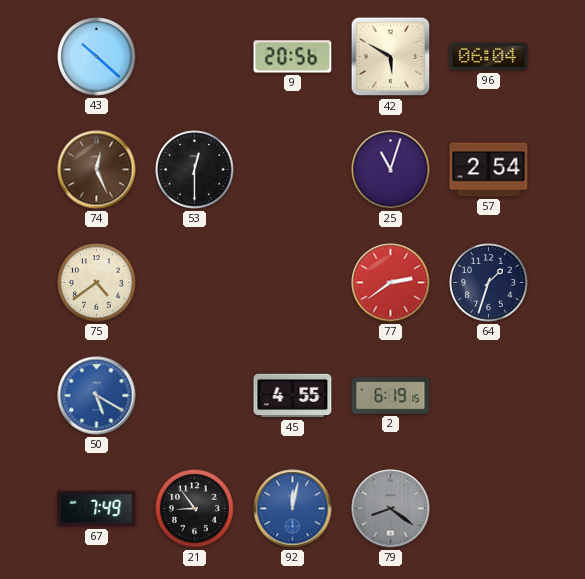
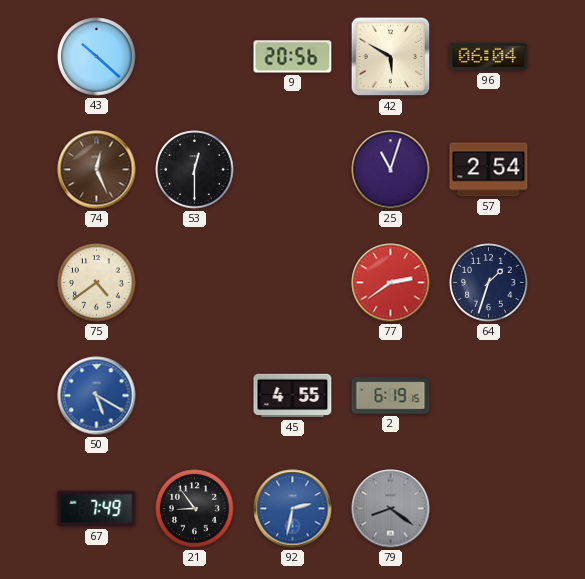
92: 12:02 -> 2:32
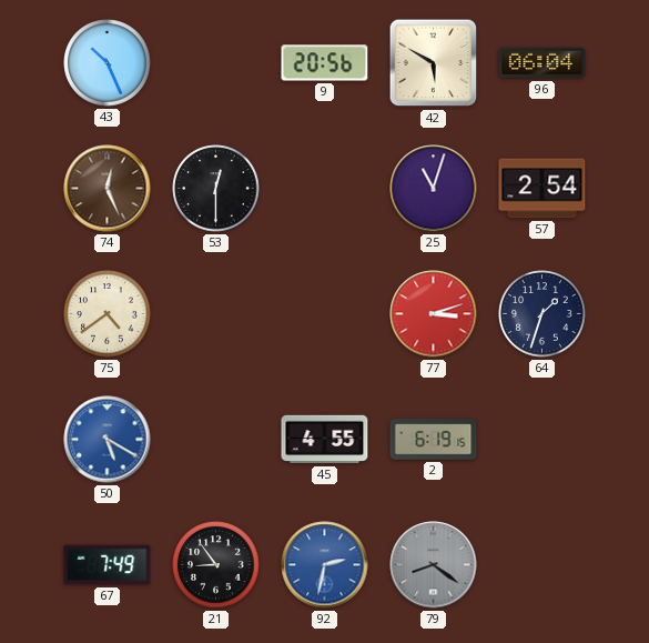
43: 10:22 -> 10:26
77: 2:39 -> 3:12
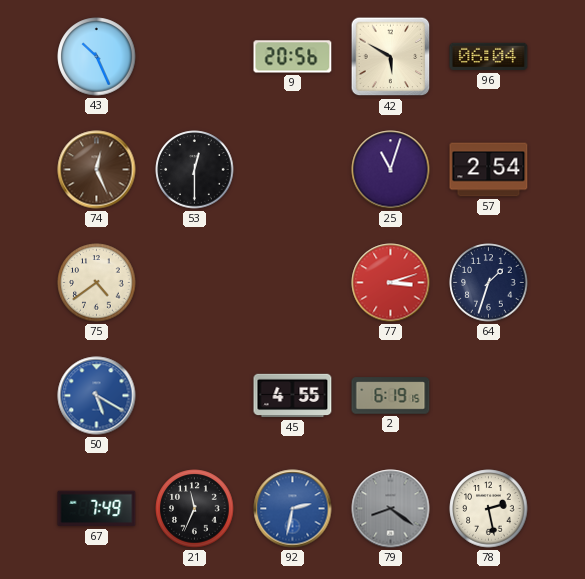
21: 8:54 -> 11:34
78: none -> 2:28
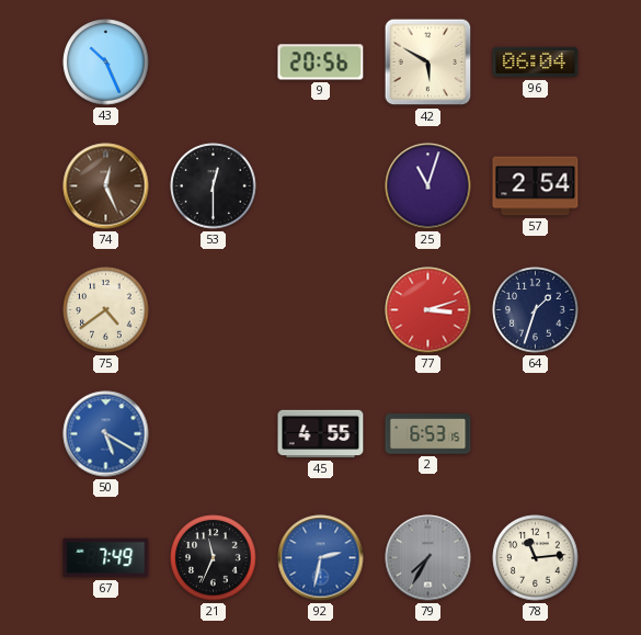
2: 6:19 -> 6:53
79: 8:21 -> 7:35
78: 2:28 -> 11:14
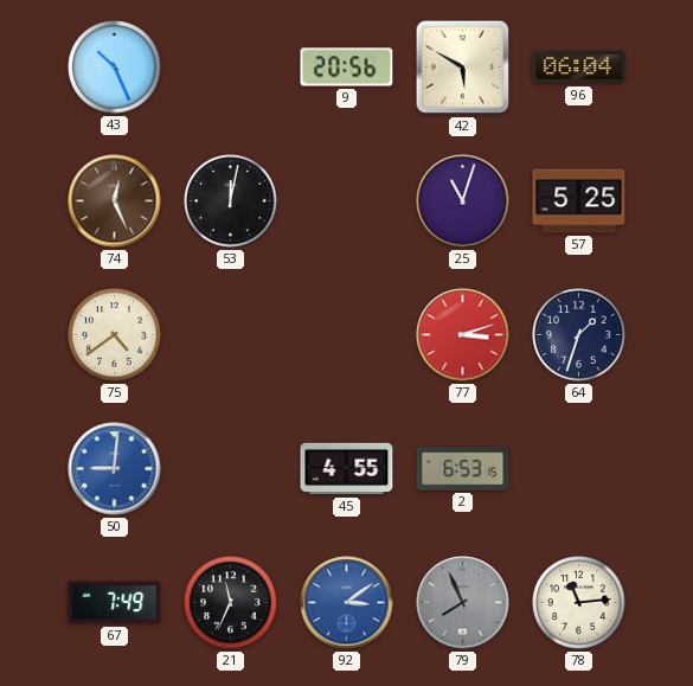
53: 12:30 -> 12:02
57: 2:54 -> 5:25
50: 5:20 -> 9:01
92: 2:32 -> 3:09
79: 7:35 -> 7:56
